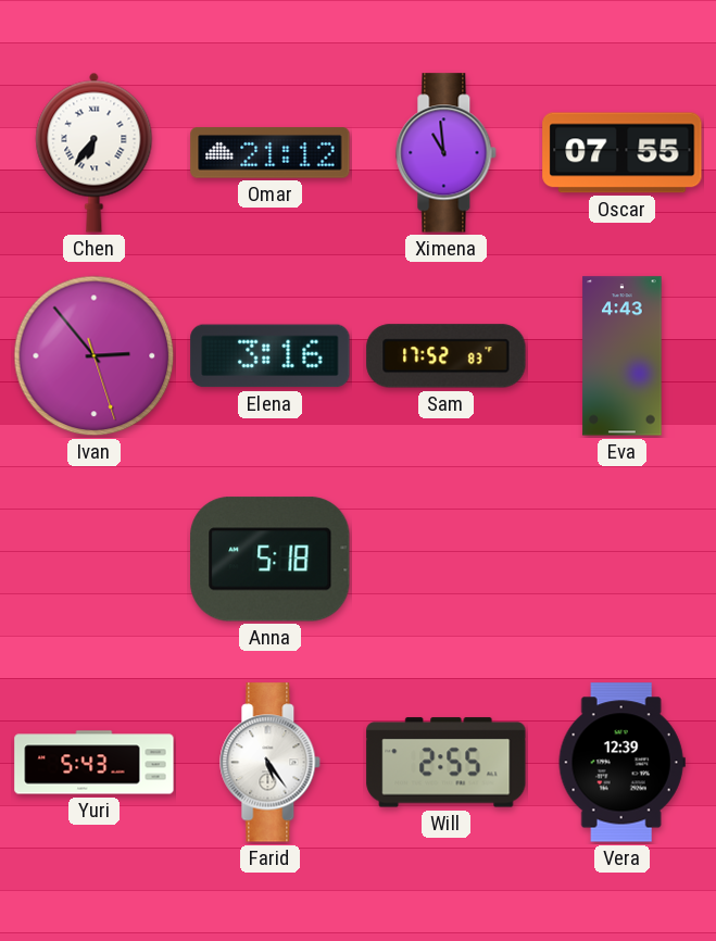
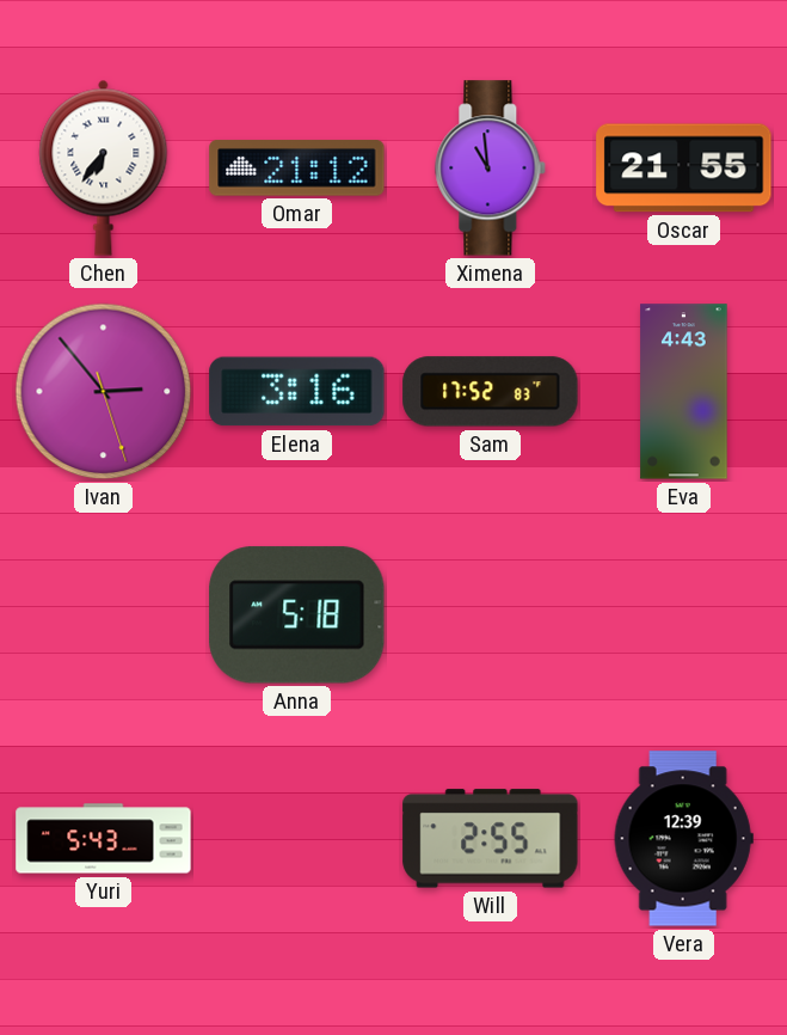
Oscar: 07:55 -> 21:55
Farid: 5:24 -> none
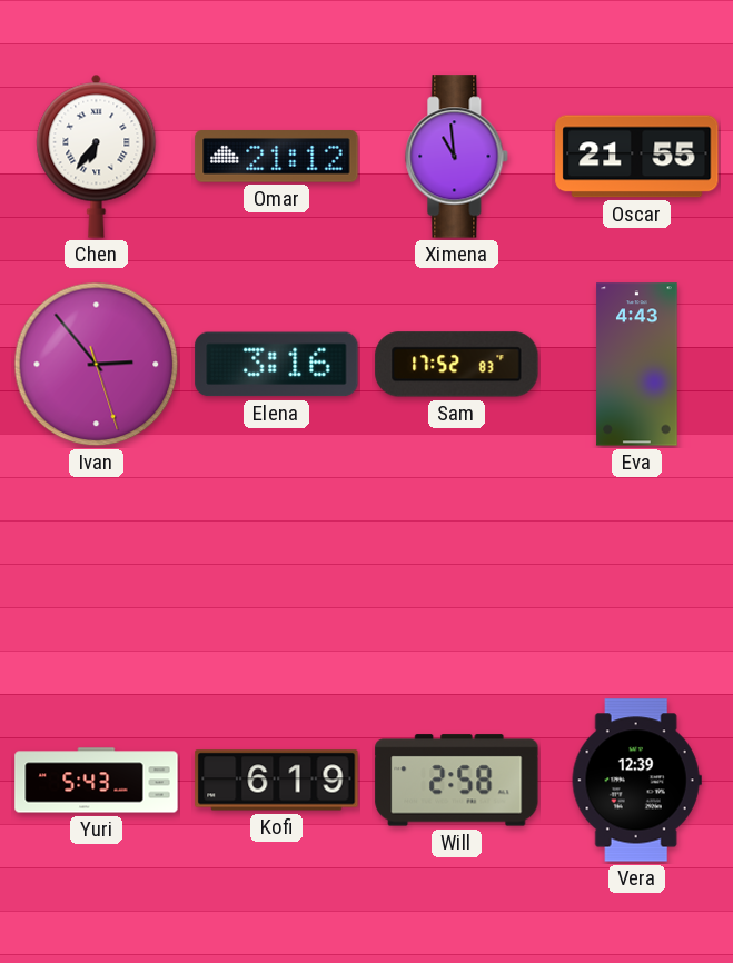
Anna: 5:18 -> none
Kofi: none -> 6:19
Will: 2:55 -> 2:58
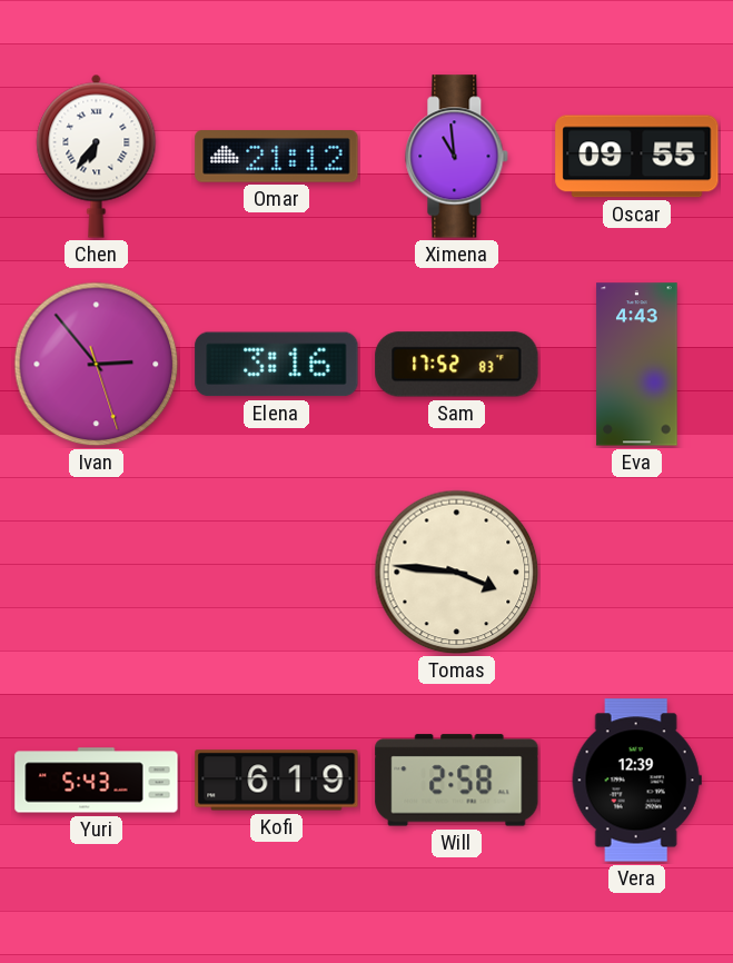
Oscar: 21:55 -> 09:55
Tomas: none -> 3:46
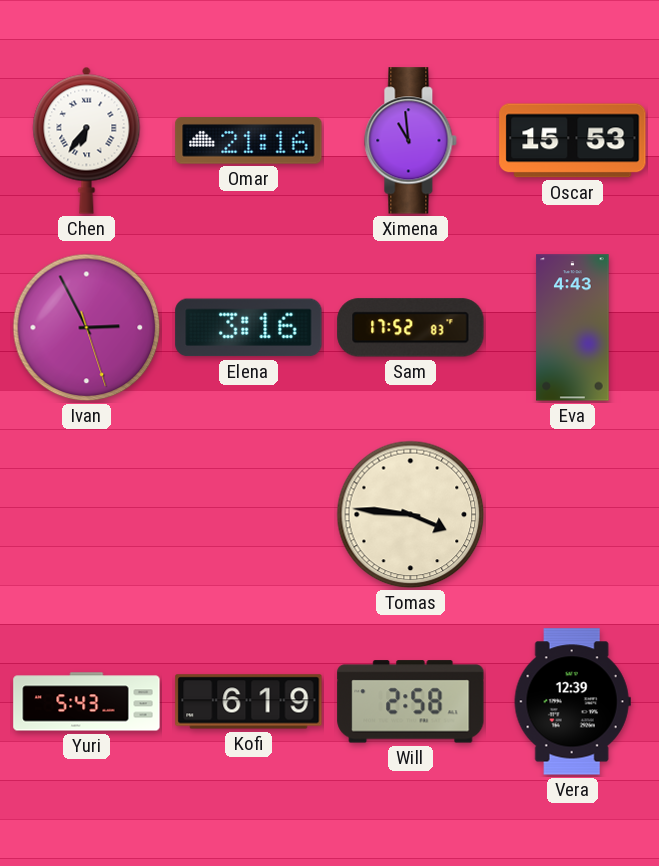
Omar: 21:12 -> 21:16
Oscar: 09:55 -> 15:53
Ivan: 2:53 -> 2:55
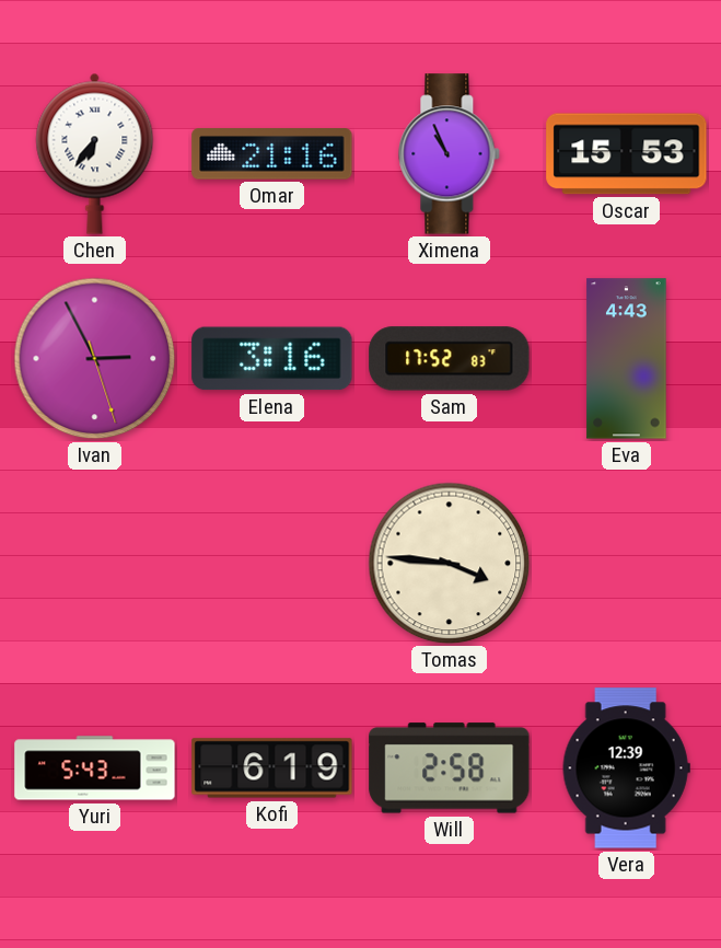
Ximena: 10:59 -> 10:56
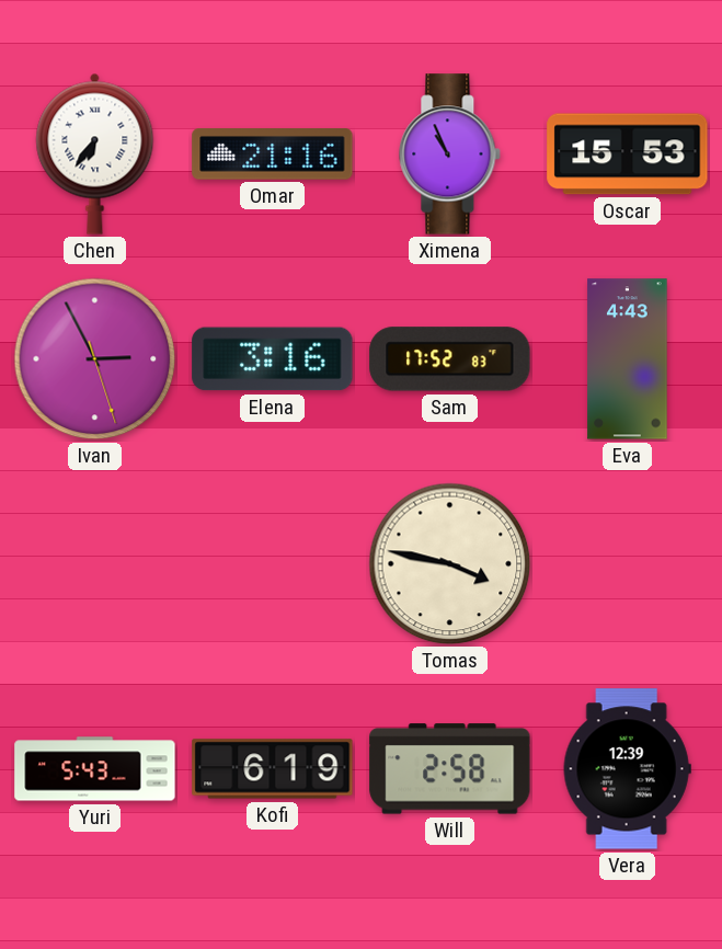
Tomas: 3:46 -> 3:47
